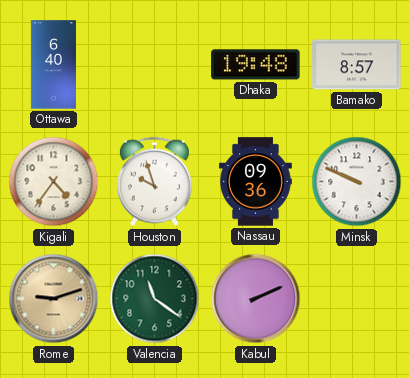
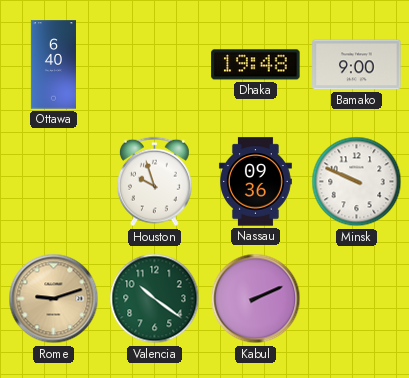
Bamako: 8:57 -> 9:00
Kigali: 4:36 -> none
Valencia: 11:21 -> 10:21
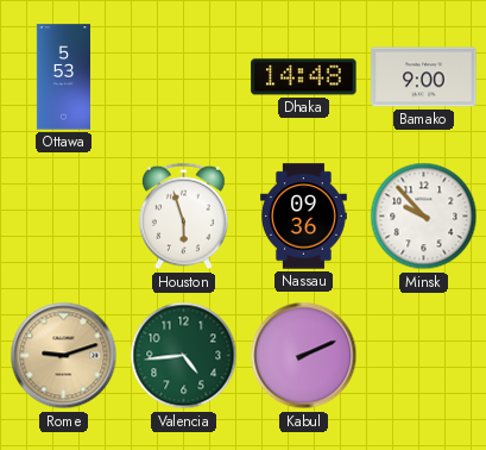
Ottawa: 6:40 -> 5:53
Dhaka: 19:48 -> 14:48
Houston: 9:57 -> 5:57
Minsk: 9:49 -> 9:53
Valencia: 10:21 -> 4:44
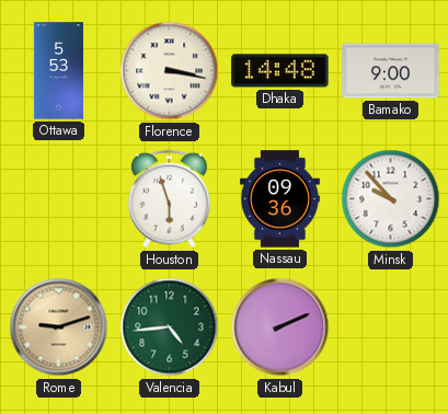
Florence: none -> 3:17
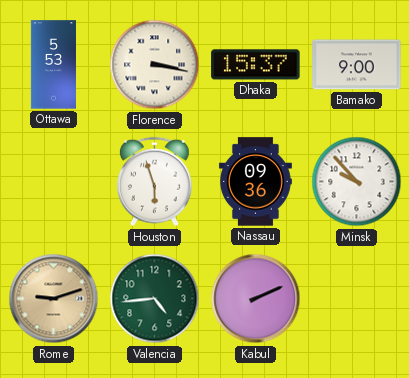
Dhaka: 14:48 -> 15:37
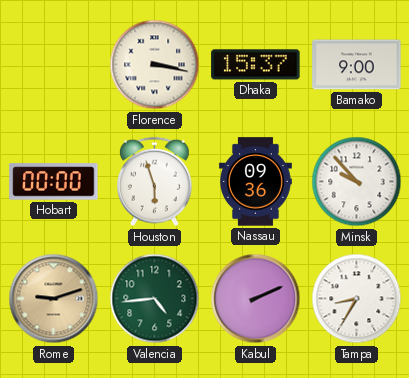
Ottawa: 5:53 -> none
Hobart: none -> 00:00
Tampa: none -> 8:35
